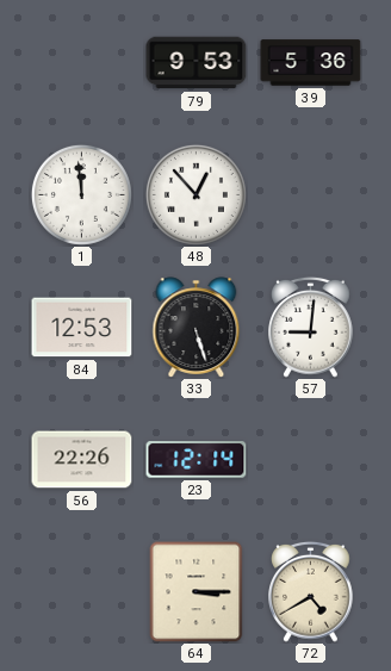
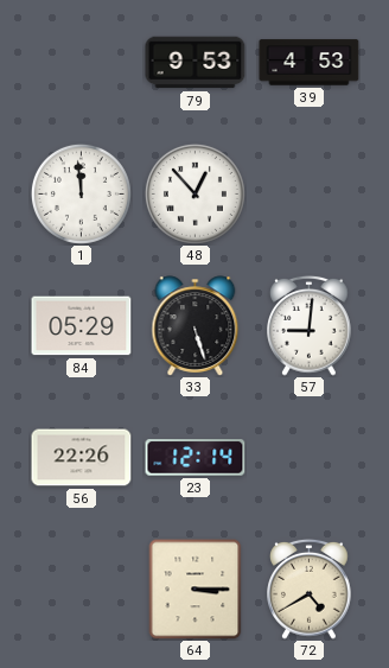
39: 5:36 -> 4:53
84: 12:53 -> 05:29
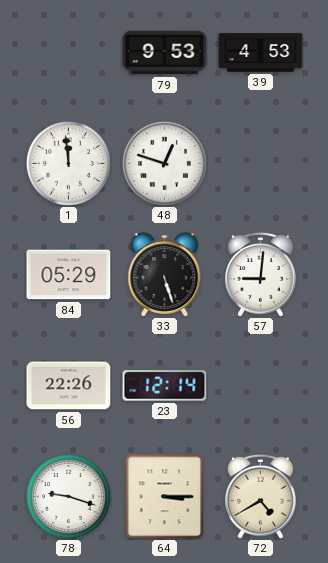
48: 12:53 -> 12:48
78: none -> 9:18
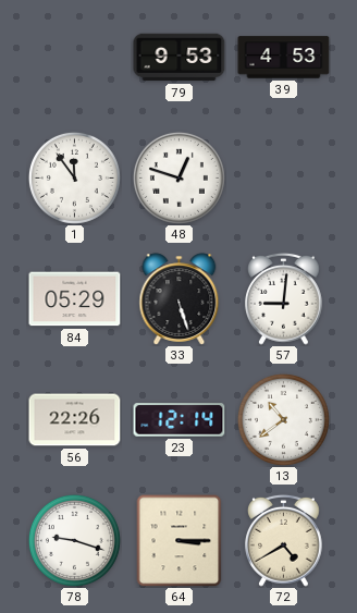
1: 11:59 -> 11:54
13: none -> 10:39
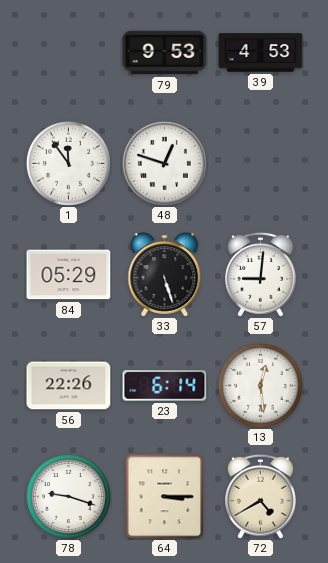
23: 12:14 -> 6:14
13: 10:39 -> 12:29
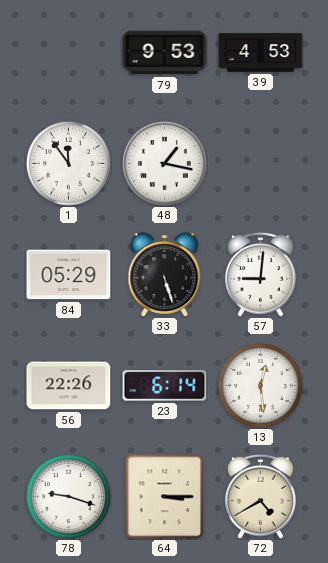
48: 12:48 -> 1:17
